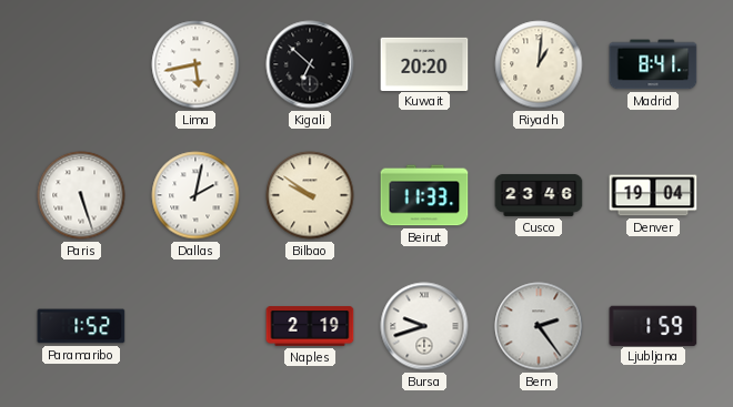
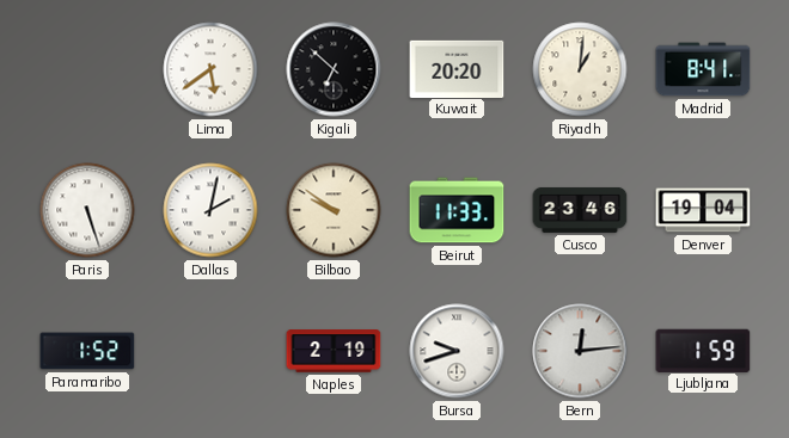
Lima: 5:43 -> 5:39
Bern: 2:24 -> 12:14
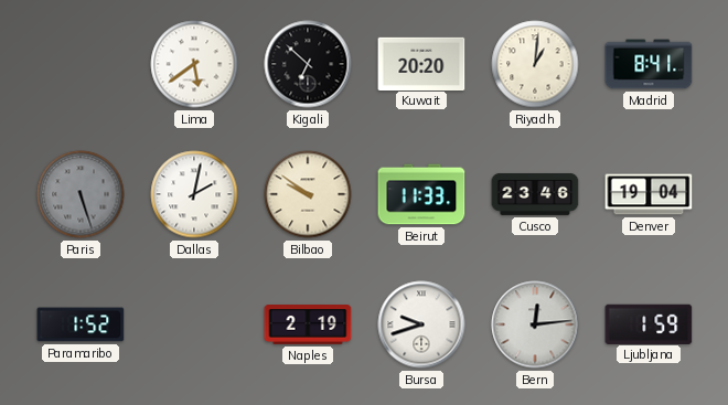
Paris dial: white -> grey
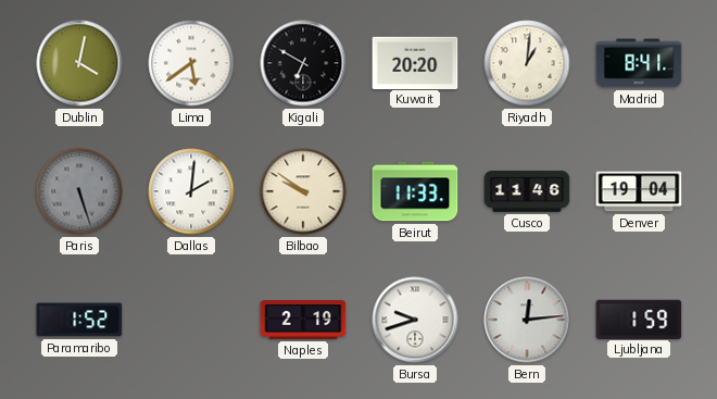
Dublin: none -> 4:02
Kigali: 6:52 -> 6:50
Dallas: 2:02 -> 2:01
Cusco: 23:46 -> 11:46
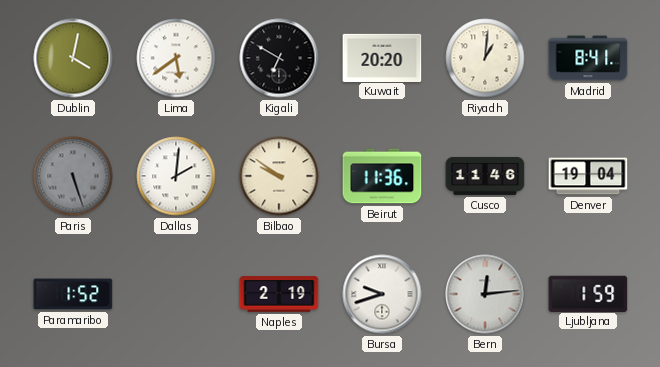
Beirut: 11:33 -> 11:36
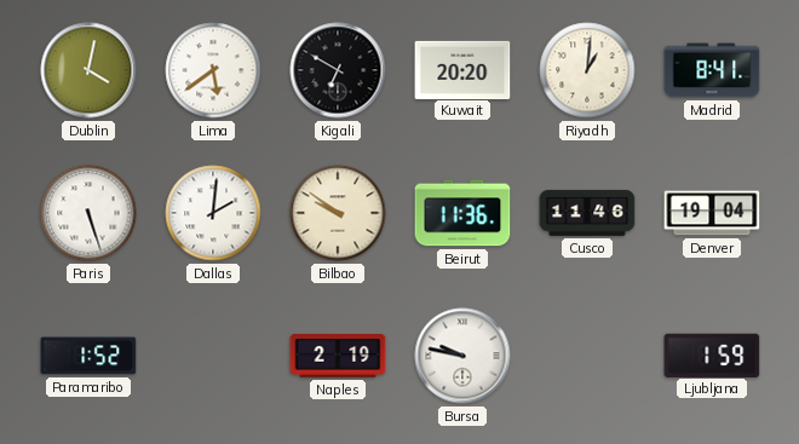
Paris dial: grey -> white
Bursa: 9:42 -> 9:47
Bern: 12:14 -> none
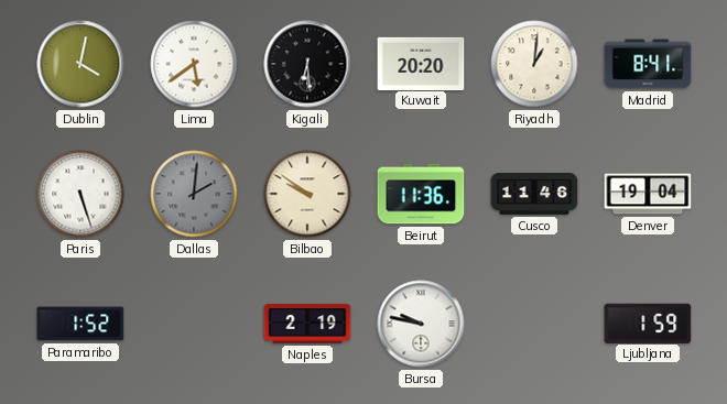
Kigali: 6:50 -> 6:29
Dallas dial: white -> grey
